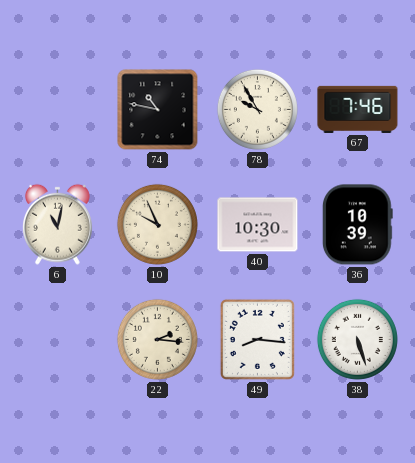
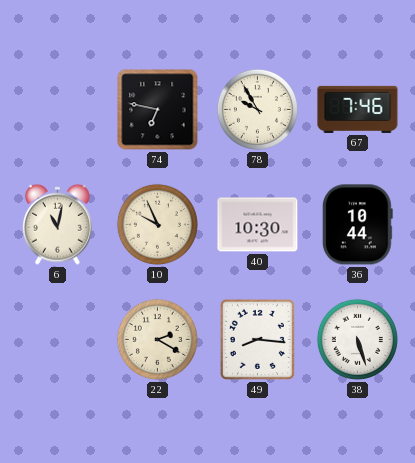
74: 10:47 -> 6:47
36: 10:39 -> 10:44
22: 2:16 -> 2:20
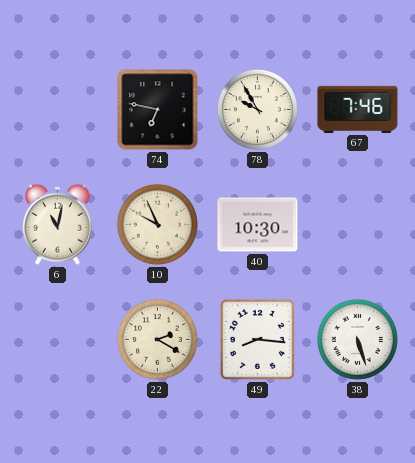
36: 10:44 -> none
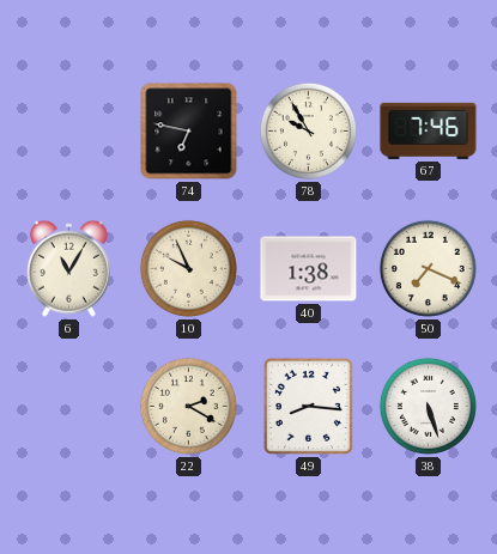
6: 11:02 -> 11:05
40: 10:30 -> 1:38
50: none -> 7:19
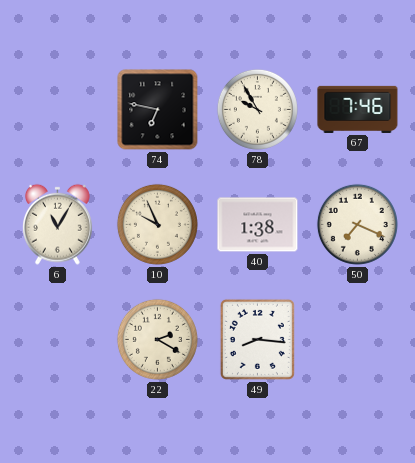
38: 5:27 -> none
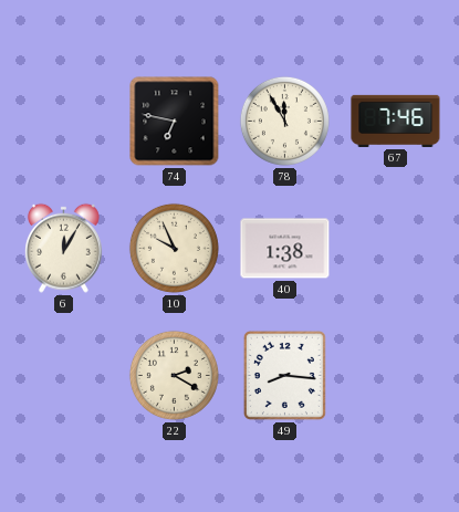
78: 9:55 -> 11:55
6: 11:05 -> 12:05
50: 7:19 -> none
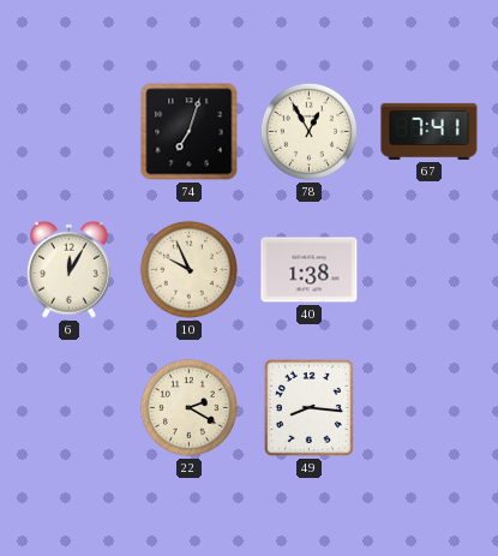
74: 6:47 -> 7:03
78: 11:55 -> 12:55
67: 7:46 -> 7:41
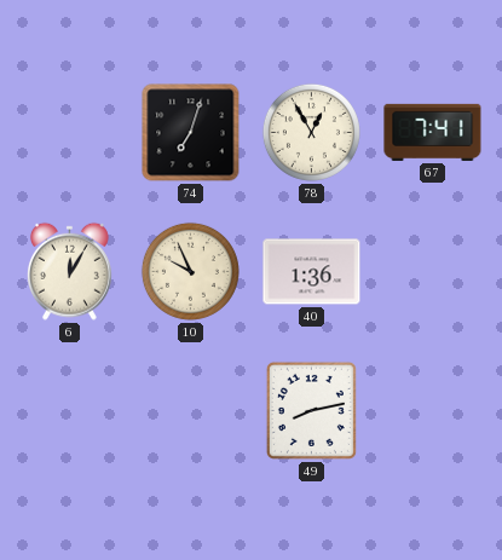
40: 1:38 -> 1:36
22: 2:20 -> none
49: 8:16 -> 8:13
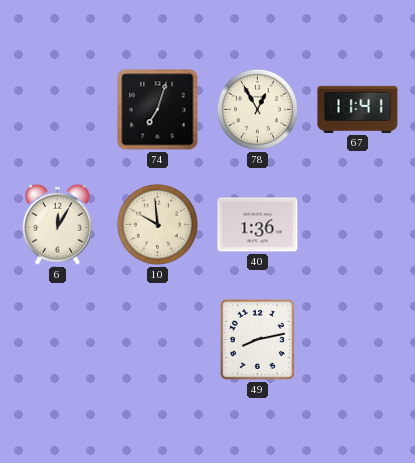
67: 7:41 -> 11:41
10: 9:56 -> 9:59
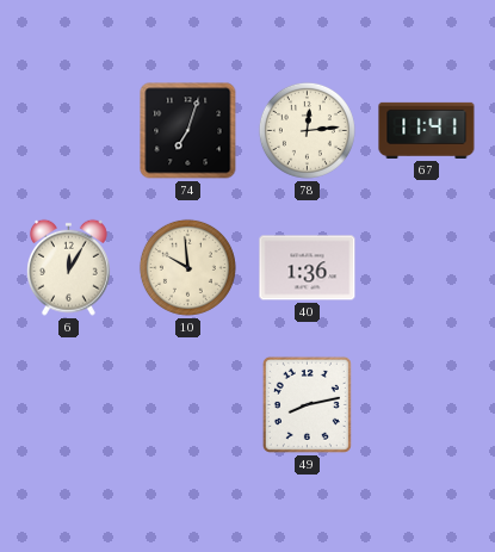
78: 12:55 -> 12:14
